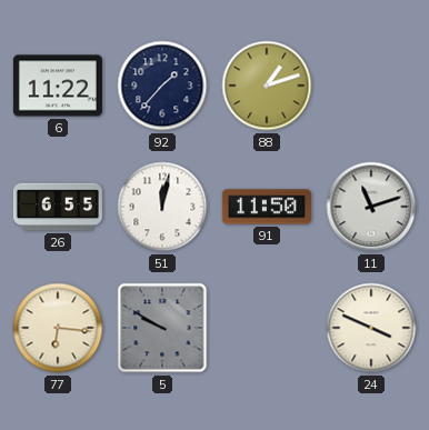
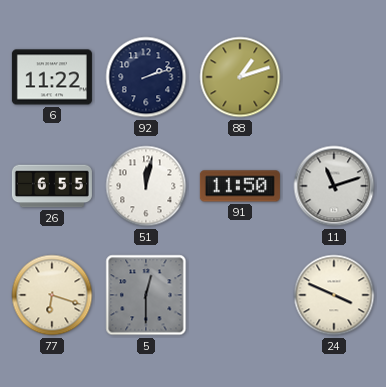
92: 1:37 -> 2:12
77: 6:16 -> 6:18
5: 9:50 -> 12:30
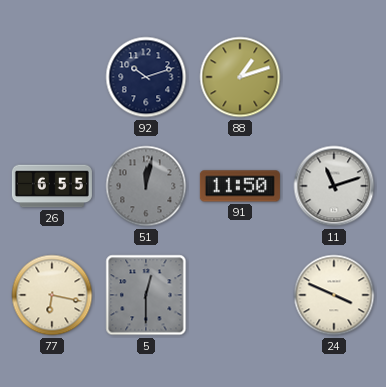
6: 11:22 -> none
92: 2:12 -> 10:12
51 dial: white -> grey
77: 6:18 -> 6:17
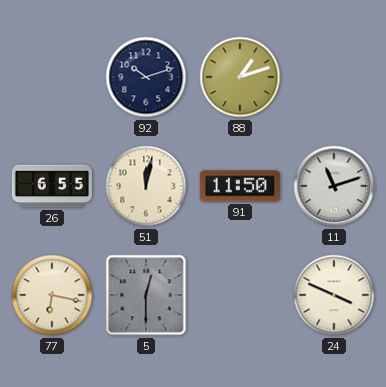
51 dial: grey -> cream
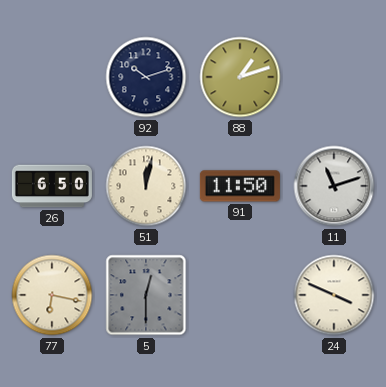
26: 6:55 -> 6:50
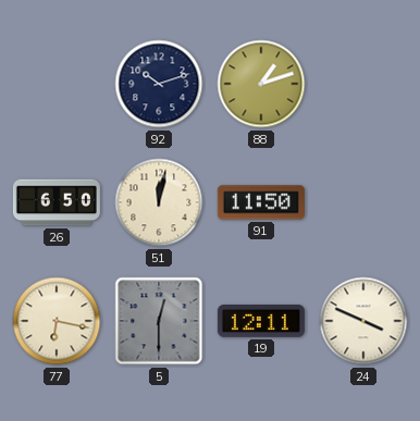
11: 11:12 -> none
19: none -> 12:11
